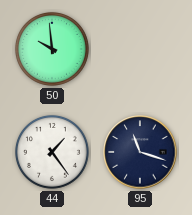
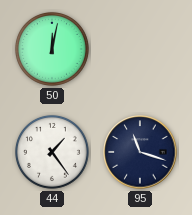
50: 9:59 -> 12:02
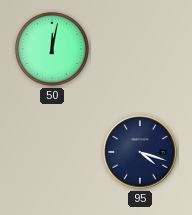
44: 1:24 -> none
95: 11:18 -> 4:18
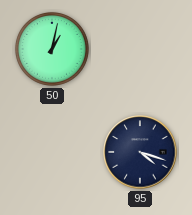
50: 12:02 -> 1:02
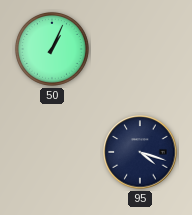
50: 1:02 -> 1:04
